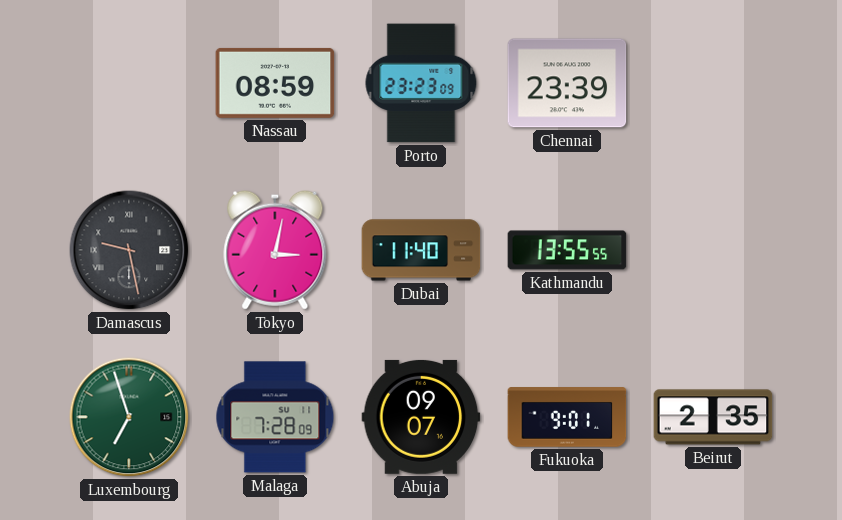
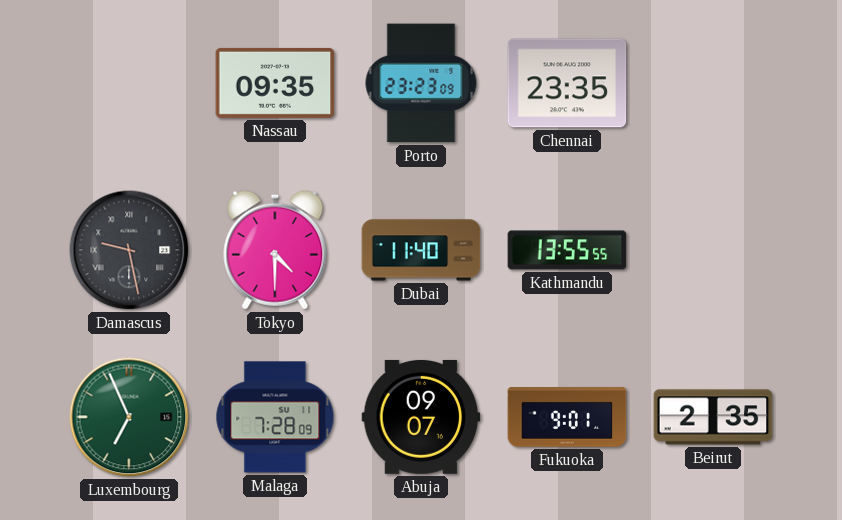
Nassau: 08:59 -> 09:35
Chennai: 23:39 -> 23:35
Tokyo: 3:02 -> 4:30
Luxembourg: 6:57 -> 6:56
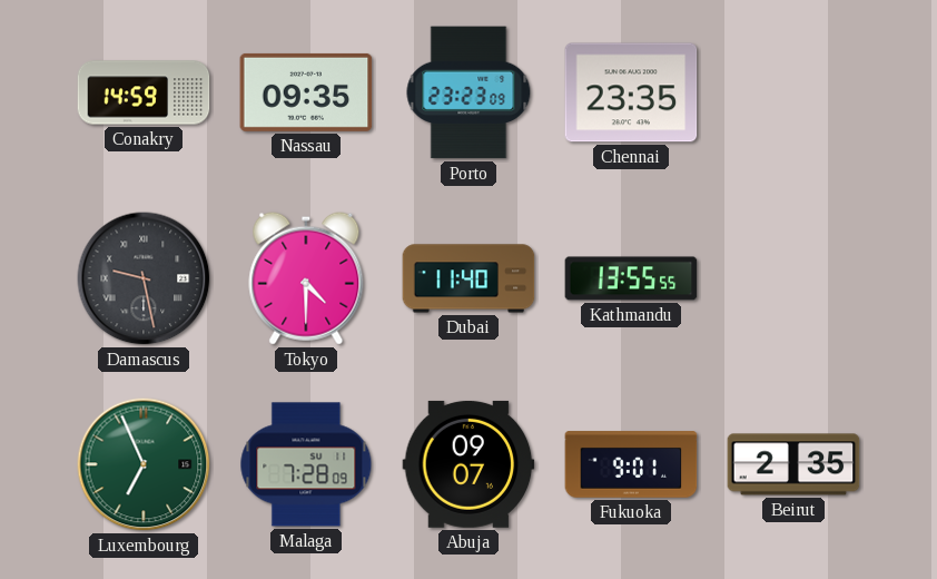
Conakry: none -> 14:59
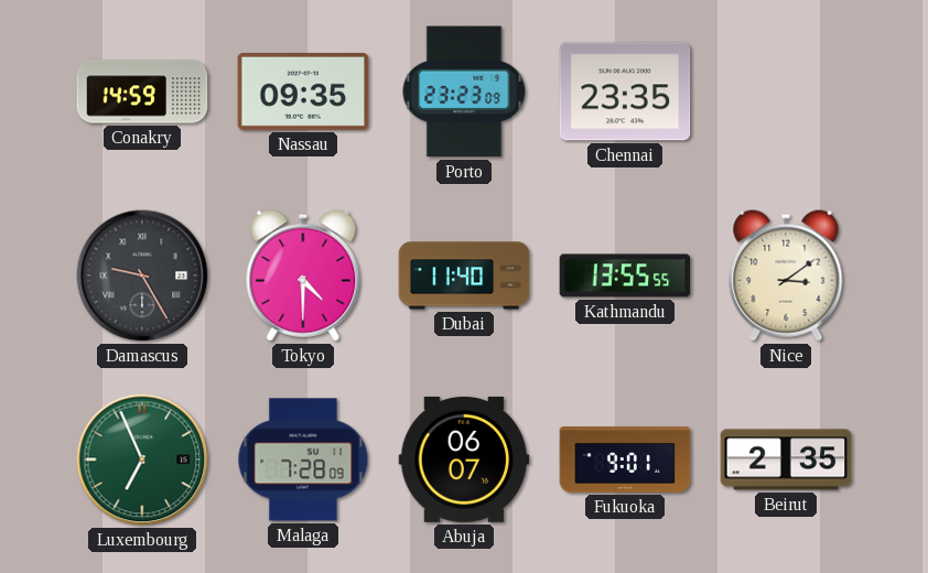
Damascus: 9:28 -> 9:25
Nice: none -> 3:09
Abuja: 09:07 -> 06:07
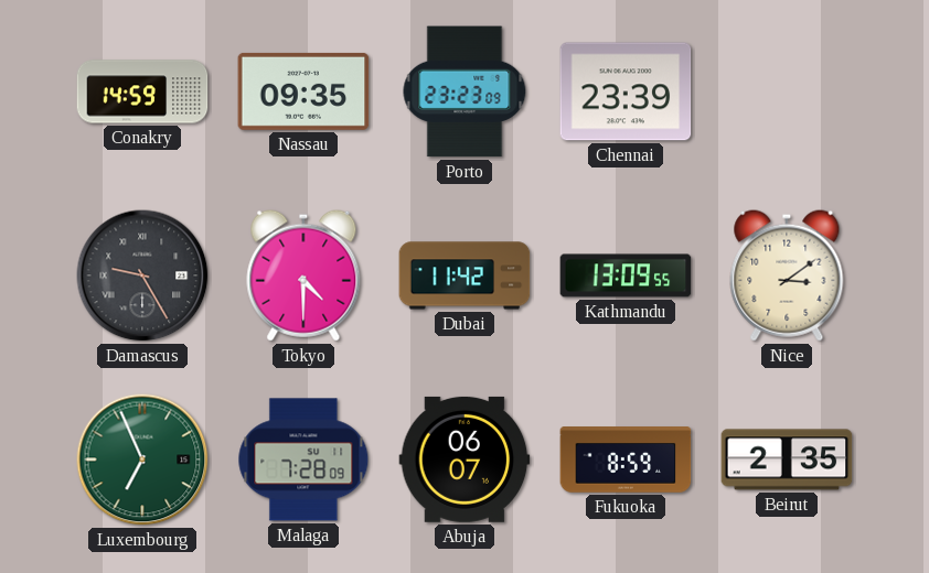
Chennai: 23:35 -> 23:39
Dubai: 11:40 -> 11:42
Kathmandu: 13:55 -> 13:09
Fukuoka: 9:01 -> 8:59
